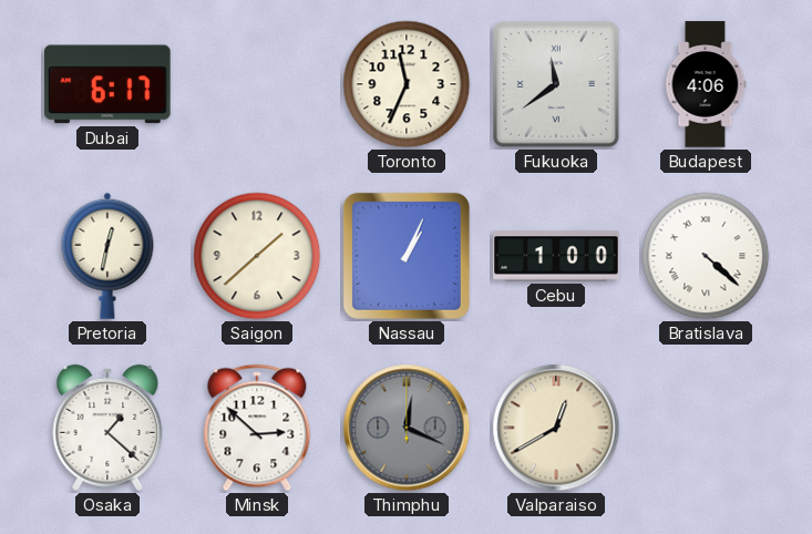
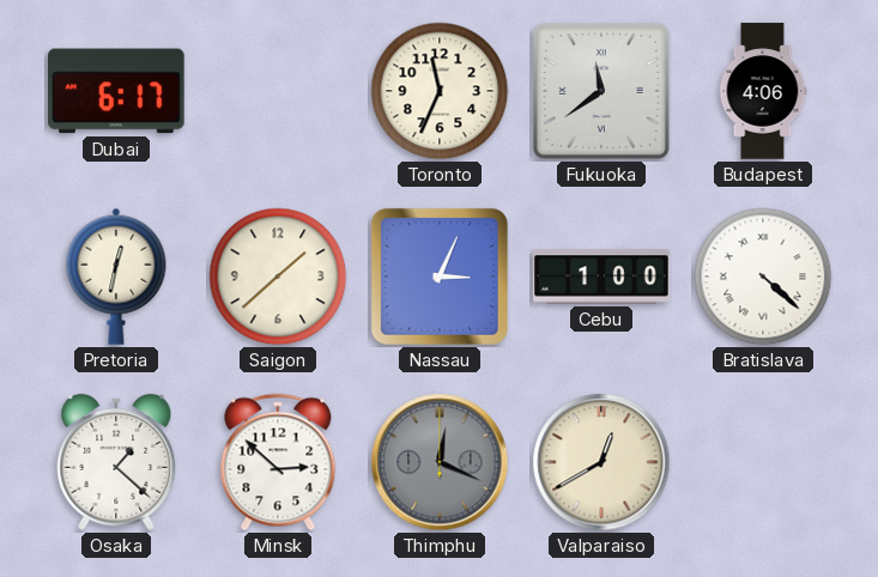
Nassau: 1:04 -> 3:04
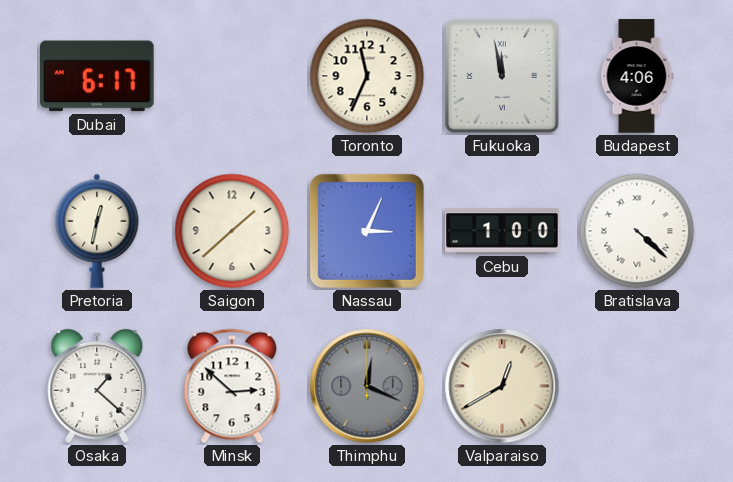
Fukuoka: 11:39 -> 11:58
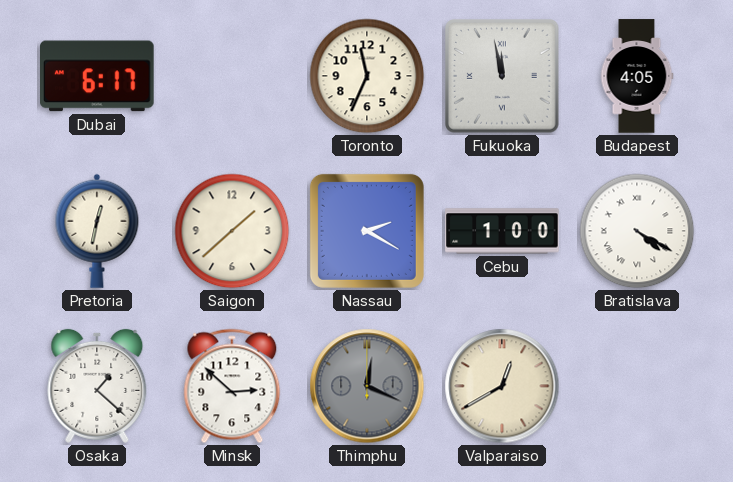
Budapest: 4:06 -> 4:05
Nassau: 3:04 -> 2:20
Bratislava: 4:22 -> 4:20
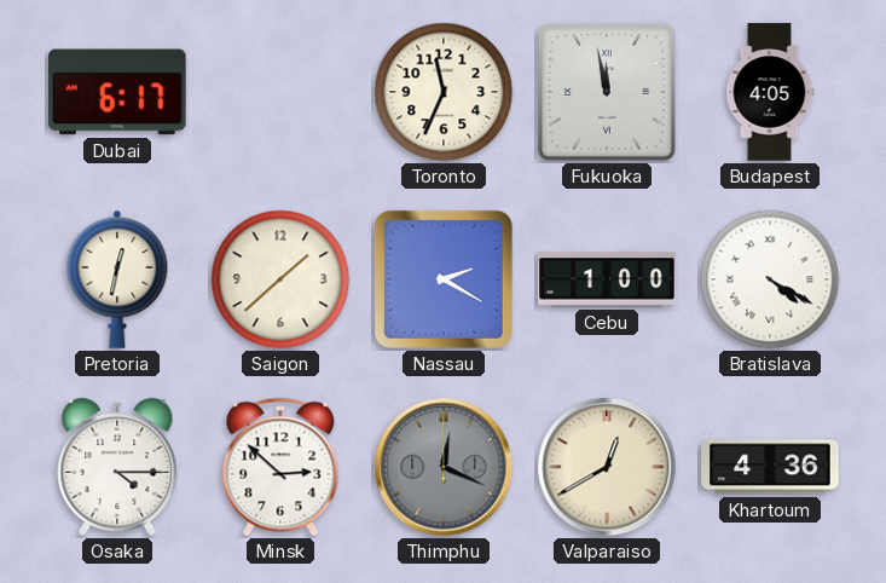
Osaka: 1:22 -> 4:15
Khartoum: none -> 4:36
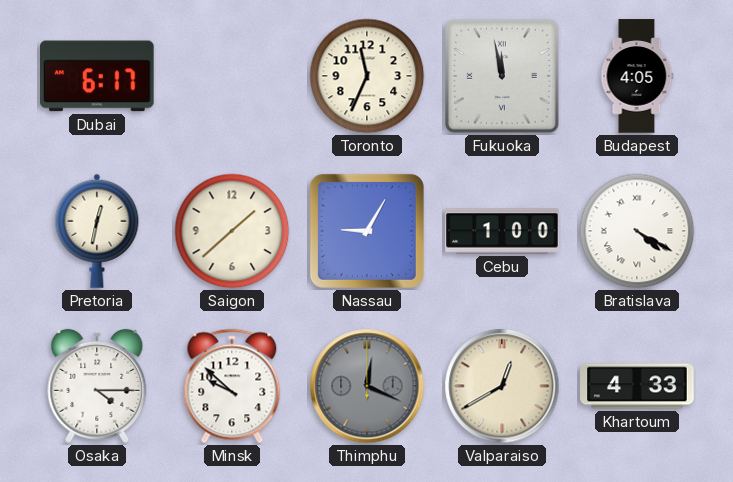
Nassau: 2:20 -> 9:05
Minsk: 2:52 -> 9:52
Khartoum: 4:36 -> 4:33
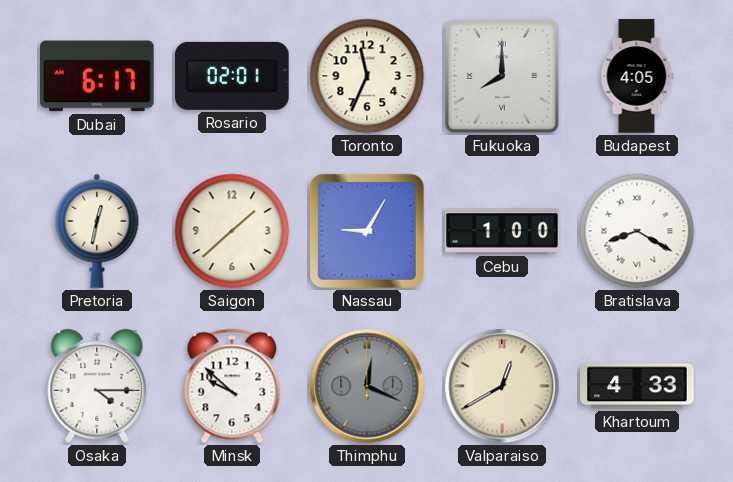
Rosario: none -> 02:01
Fukuoka: 11:58 -> 8:00
Bratislava: 4:20 -> 8:20
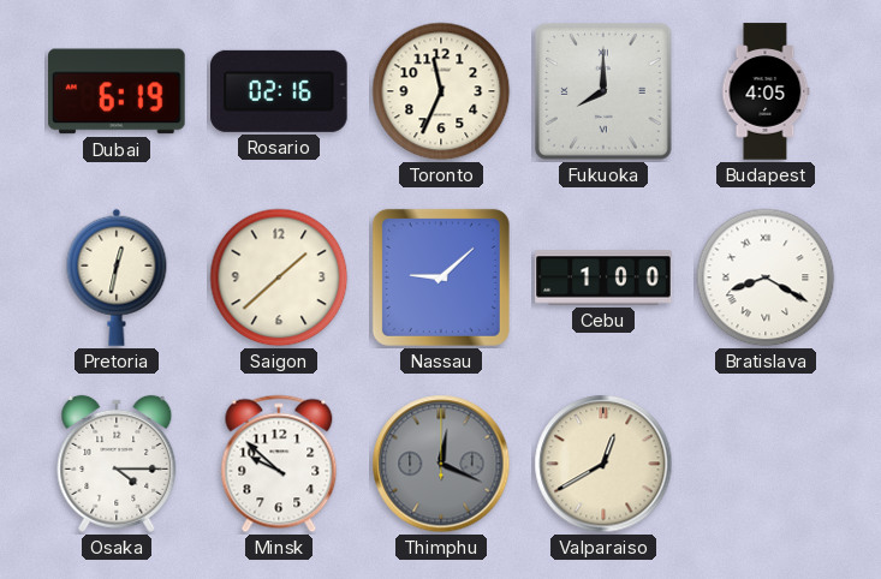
Dubai: 6:17 -> 6:19
Rosario: 02:01 -> 02:16
Nassau: 9:05 -> 9:08
Khartoum: 4:33 -> none
